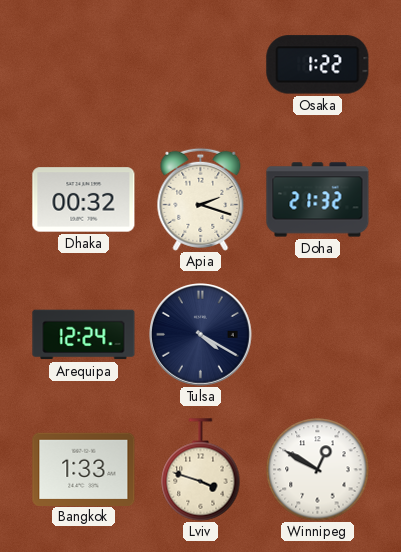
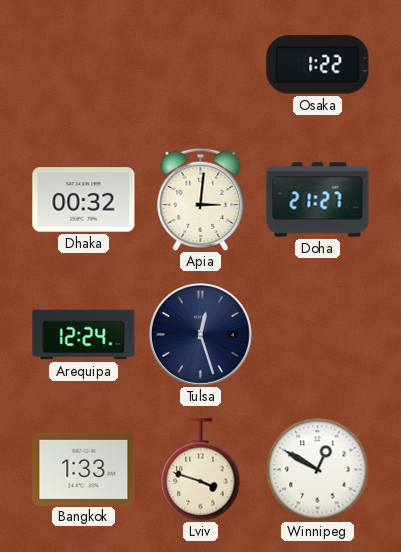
Apia: 2:18 -> 3:01
Doha: 21:32 -> 21:27
Tulsa: 4:20 -> 12:27
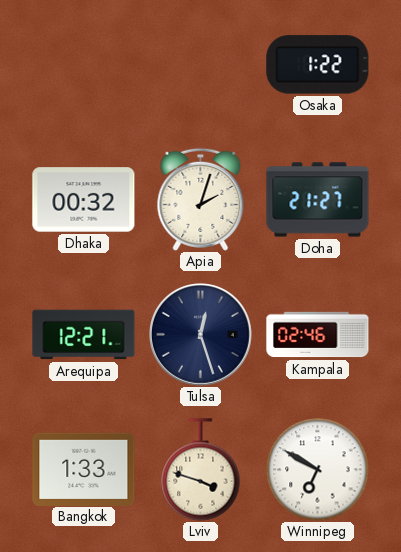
Apia: 3:01 -> 2:03
Arequipa: 12:24 -> 12:21
Kampala: none -> 02:46
Winnipeg: 12:50 -> 6:50
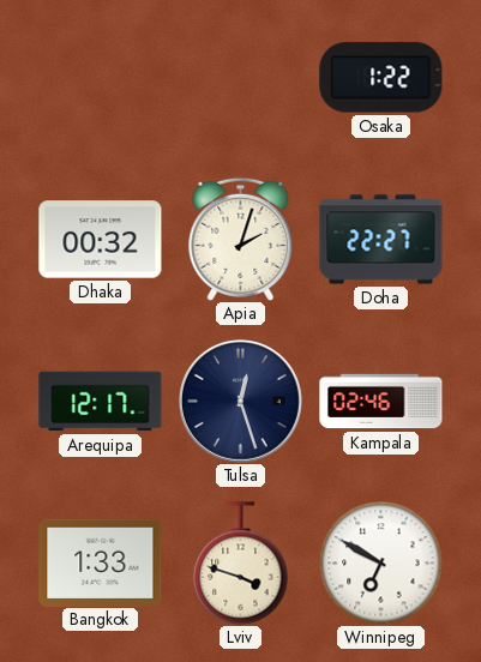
Doha: 21:27 -> 22:27
Arequipa: 12:21 -> 12:17
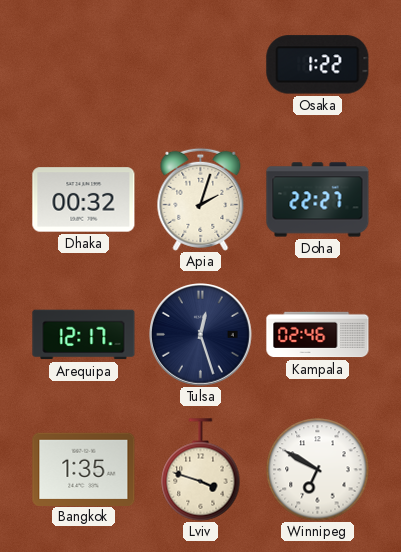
Bangkok: 1:33 -> 1:35
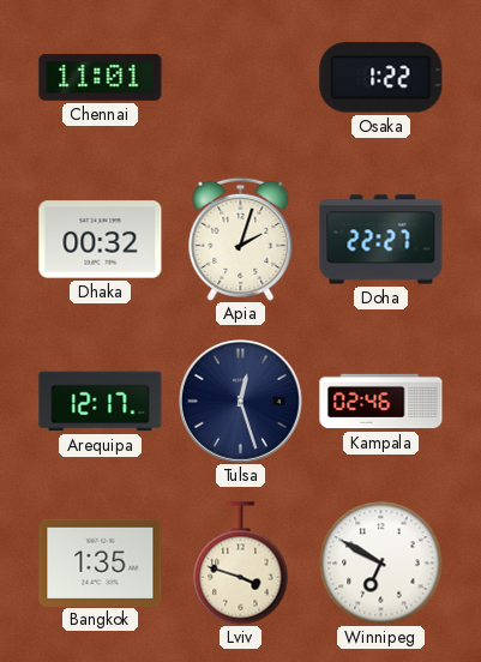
Chennai: none -> 11:01
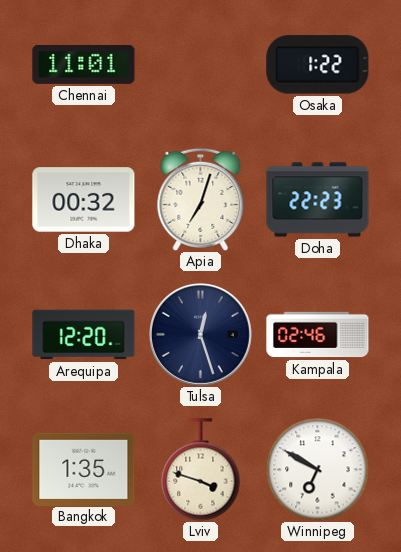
Apia: 2:03 -> 7:03
Doha: 22:27 -> 22:23
Arequipa: 12:17 -> 12:20
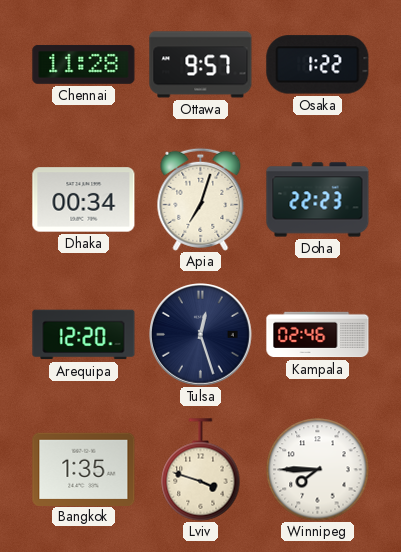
Chennai: 11:01 -> 11:28
Ottawa: none -> 9:57
Dhaka: 00:32 -> 00:34
Winnipeg: 6:50 -> 7:45
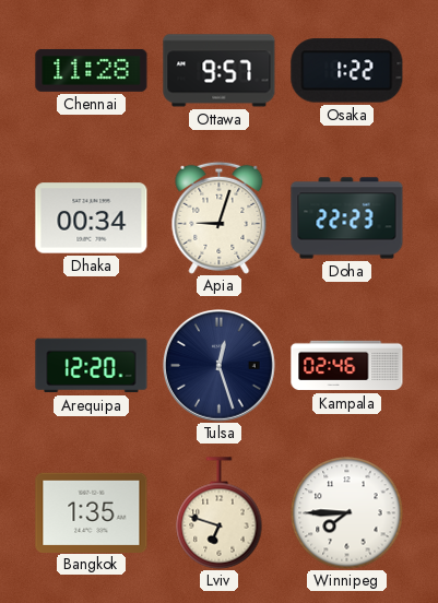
Apia: 7:03 -> 9:03
Lviv: 3:48 -> 6:48
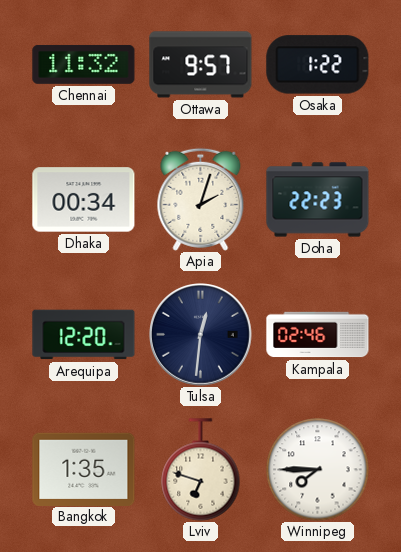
Chennai: 11:28 -> 11:32
Apia: 9:03 -> 2:03
Tulsa: 12:27 -> 12:31
